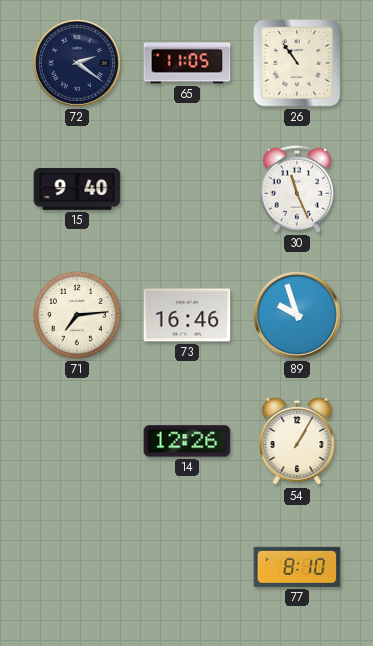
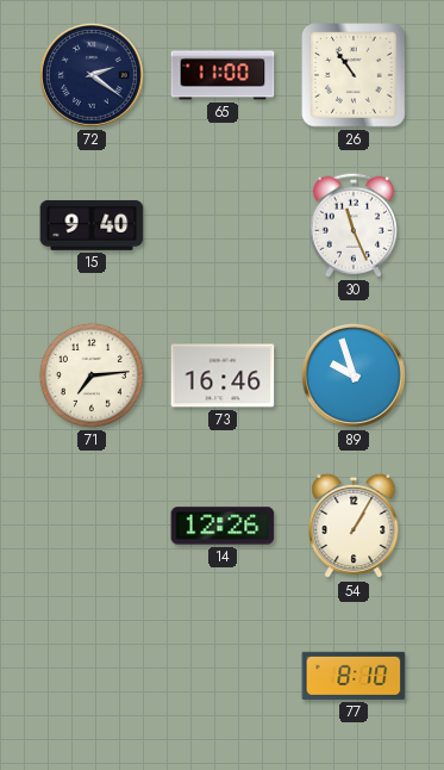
65: 11:05 -> 11:00
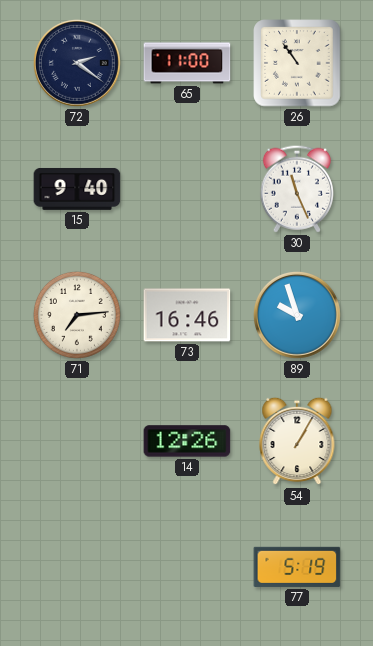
77: 8:10 -> 5:19
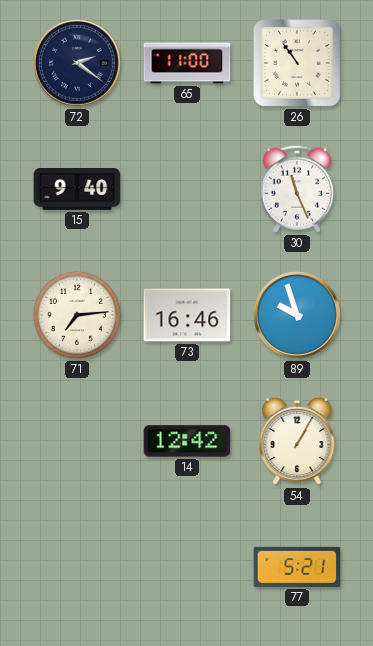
14: 12:26 -> 12:42
77: 5:19 -> 5:21
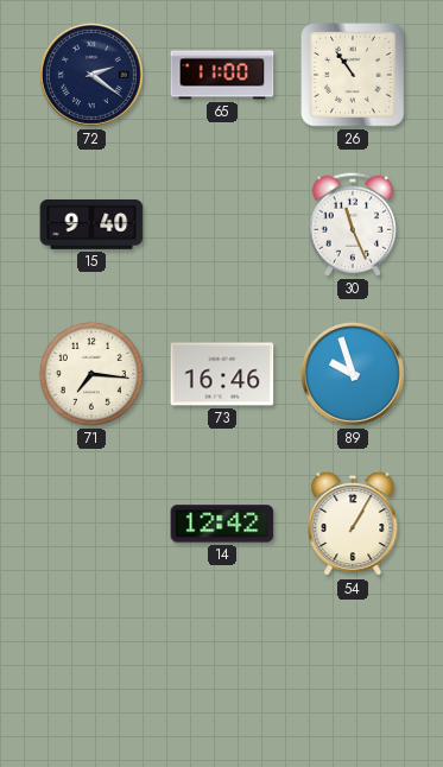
71: 7:14 -> 7:16
77: 5:21 -> none
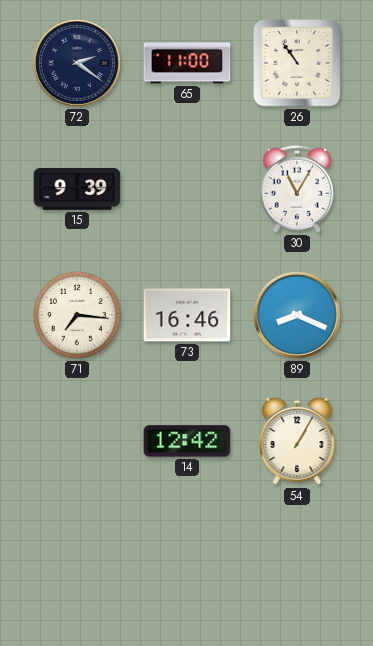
15: 9:40 -> 9:39
30: 11:26 -> 11:05
89: 9:57 -> 8:19
